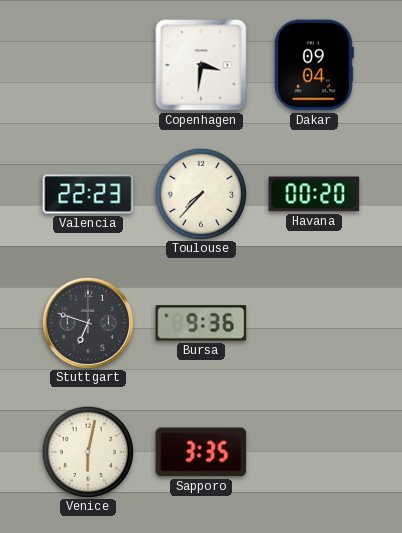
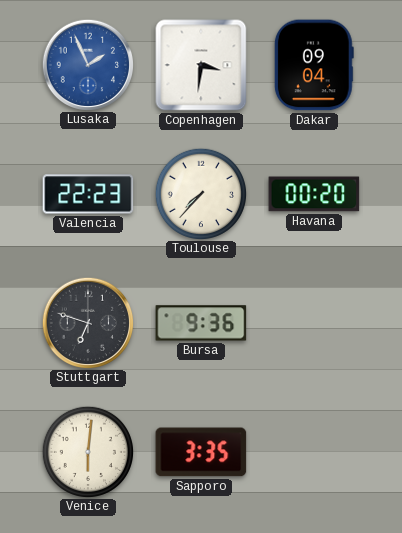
Lusaka: none -> 1:56
Venice: 6:02 -> 6:01
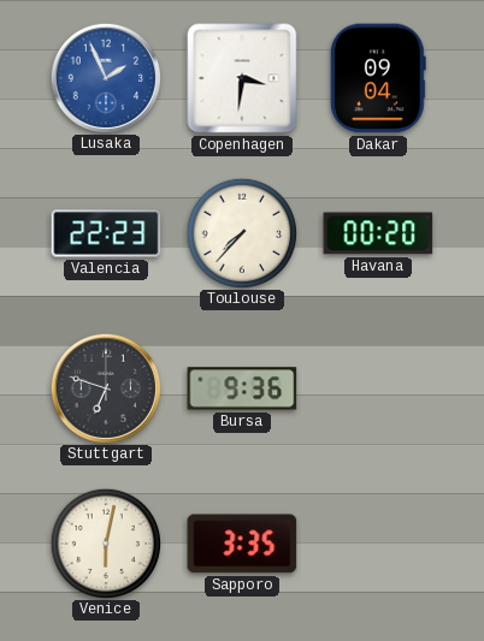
Venice: 6:01 -> 6:02
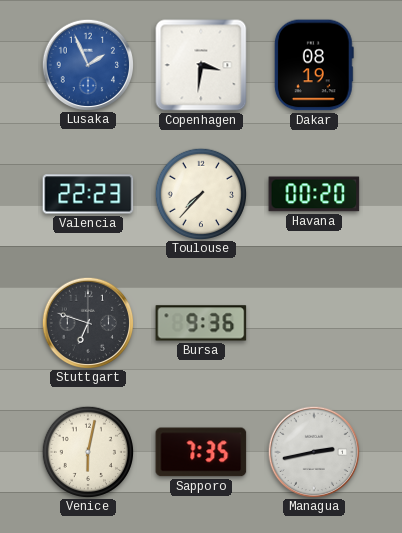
Dakar: 09:04 -> 08:19
Sapporo: 3:35 -> 7:35
Managua: none -> 2:43
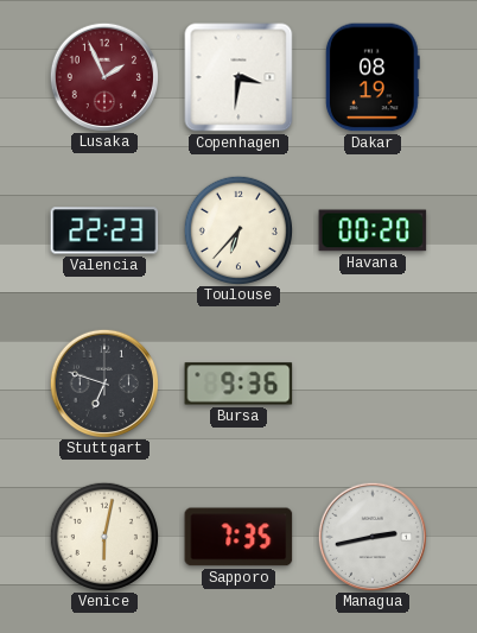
Lusaka dial: blue -> burgundy
Toulouse: 7:37 -> 6:37
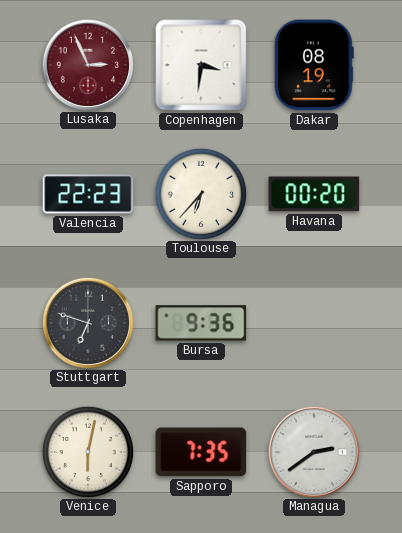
Lusaka: 1:56 -> 2:56
Managua: 2:43 -> 2:39
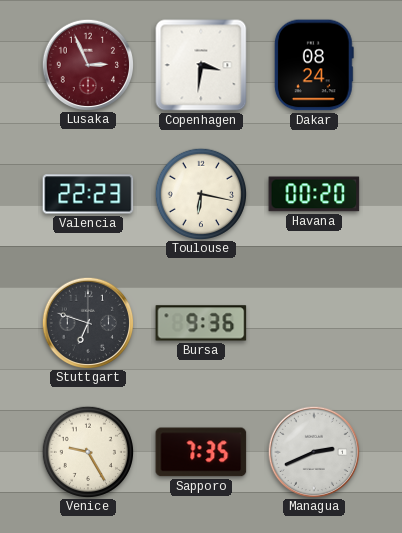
Dakar: 08:19 -> 08:24
Toulouse: 6:37 -> 6:17
Venice: 6:02 -> 9:25
Managua: 2:39 -> 2:41
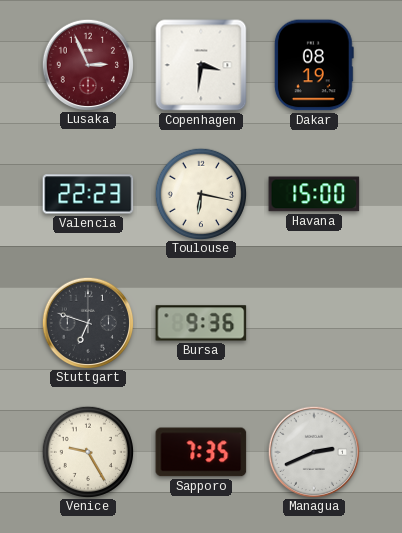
Dakar: 08:24 -> 08:19
Havana: 00:20 -> 15:00
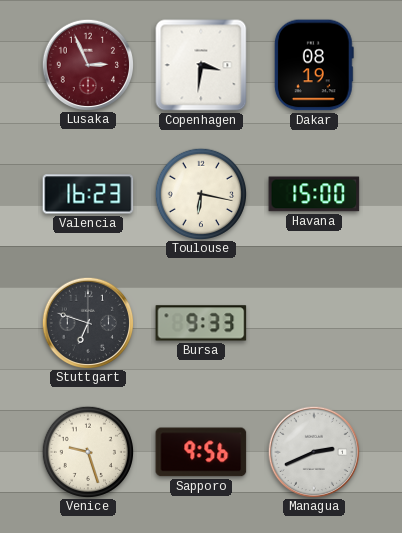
Valencia: 22:23 -> 16:23
Bursa: 9:36 -> 9:33
Venice: 9:25 -> 9:27
Sapporo: 7:35 -> 9:56
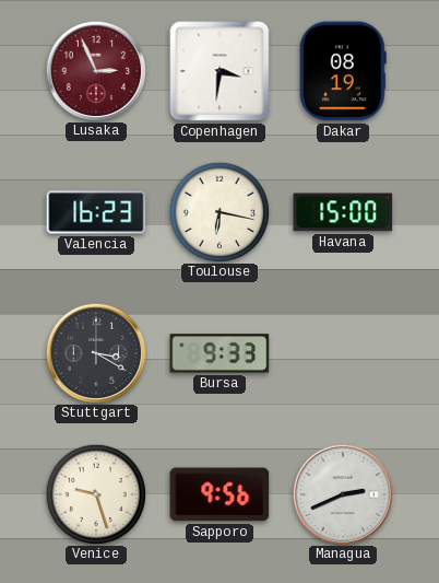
Stuttgart: 6:48 -> 3:20
